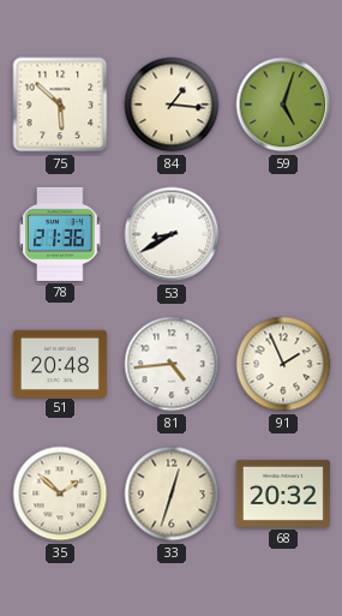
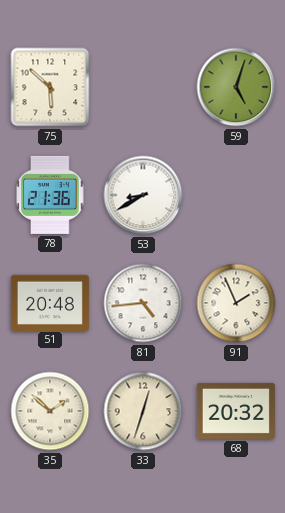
84: 1:16 -> none
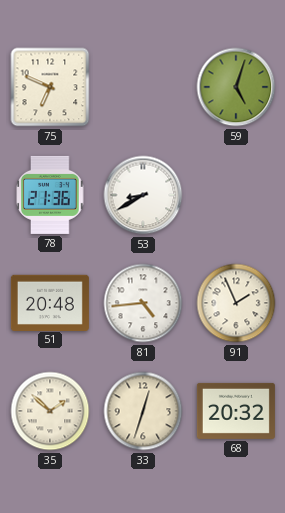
75: 5:52 -> 6:49
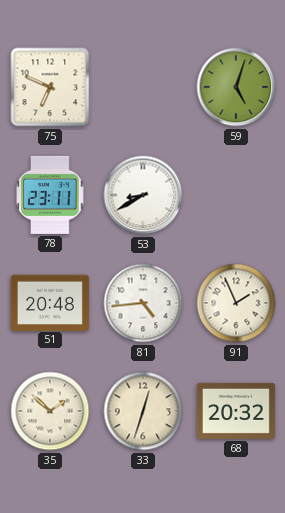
78: 21:36 -> 23:11
